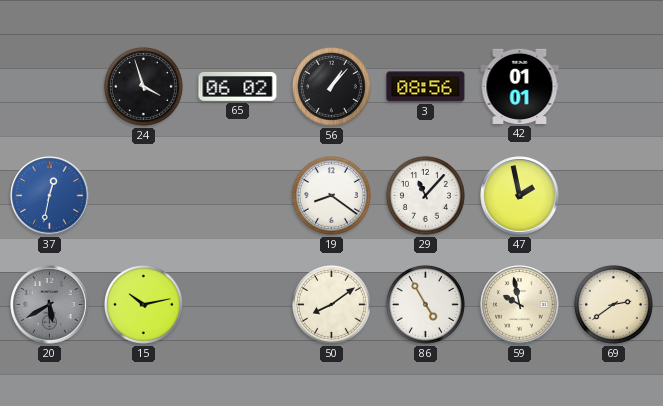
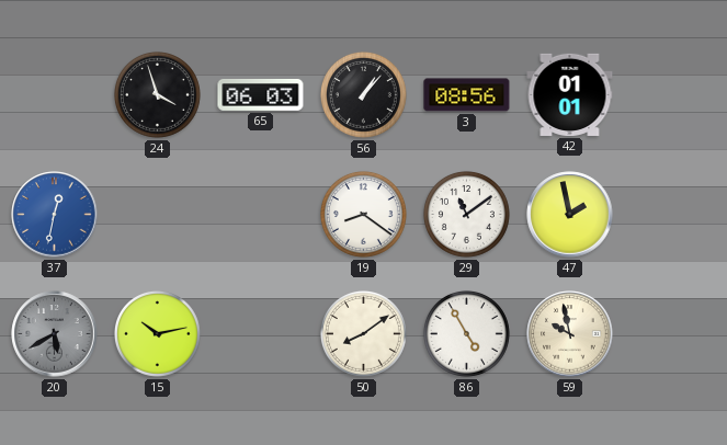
65: 06:02 -> 06:03
29: 11:07 -> 11:09
69: 2:39 -> none
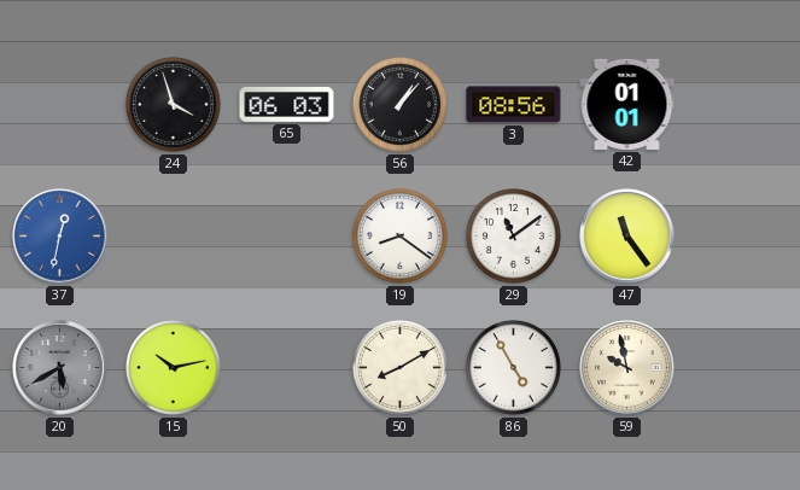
47: 1:58 -> 11:24
50: 8:09 -> 8:10
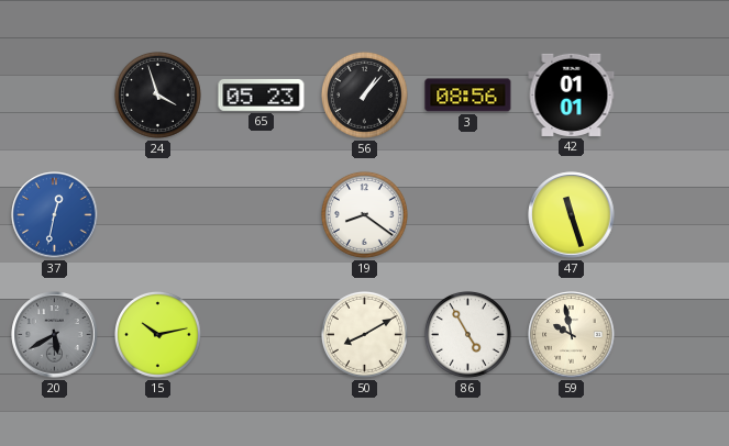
65: 06:03 -> 05:23
29: 11:09 -> none
47: 11:24 -> 11:27
